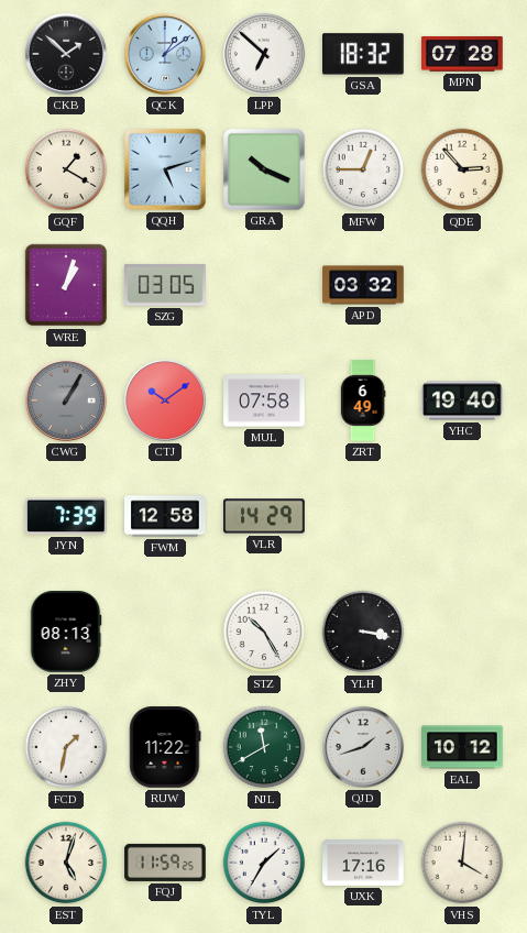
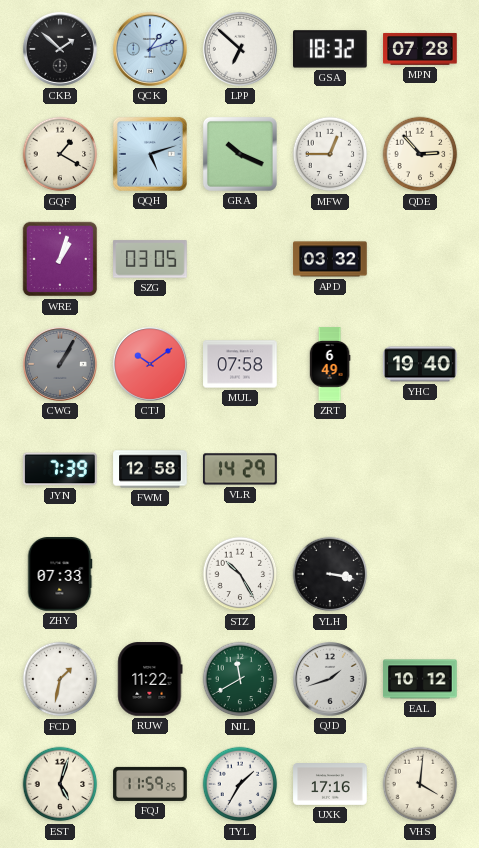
QCK: 1:09 -> 1:12
ZHY: 08:13 -> 07:33
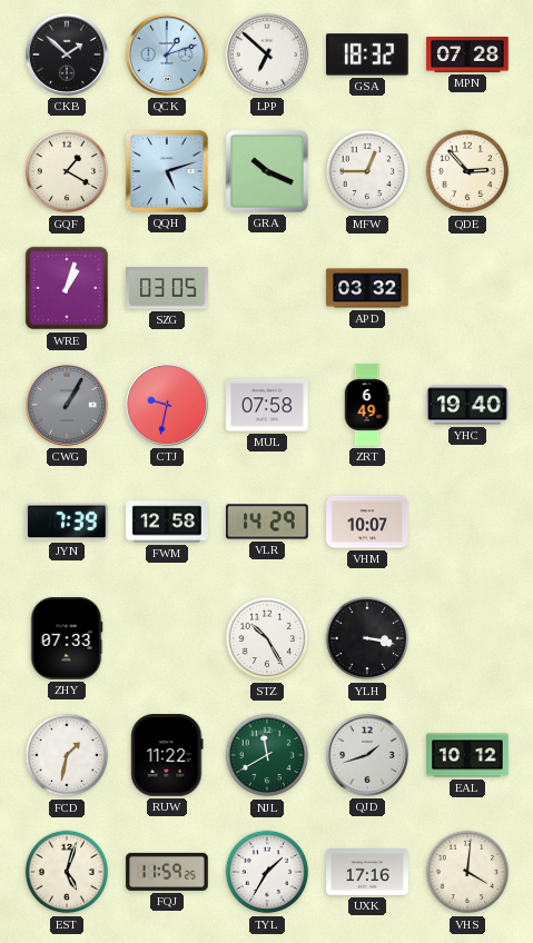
CTJ: 10:09 -> 9:32
VHM: none -> 10:07
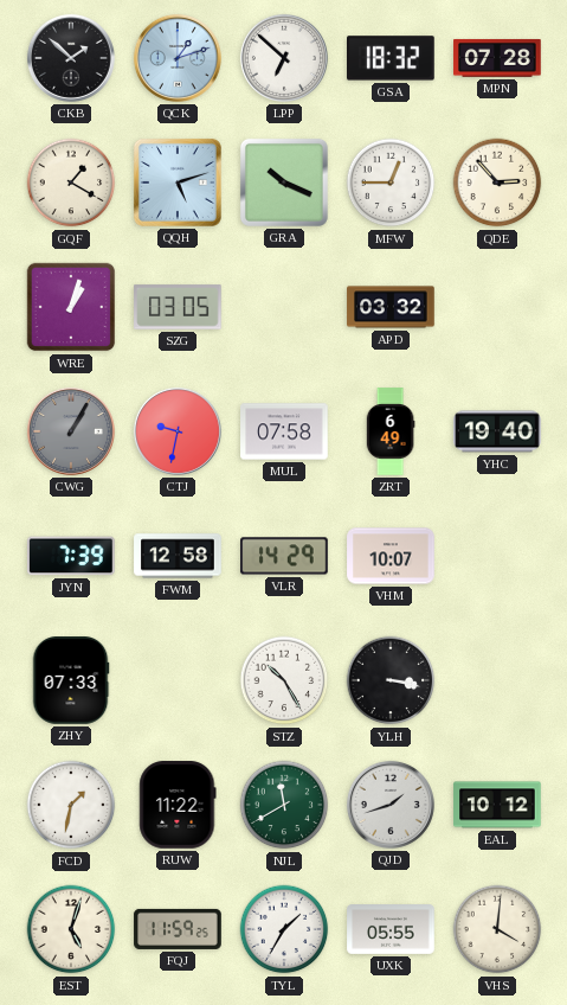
UXK: 17:16 -> 05:55
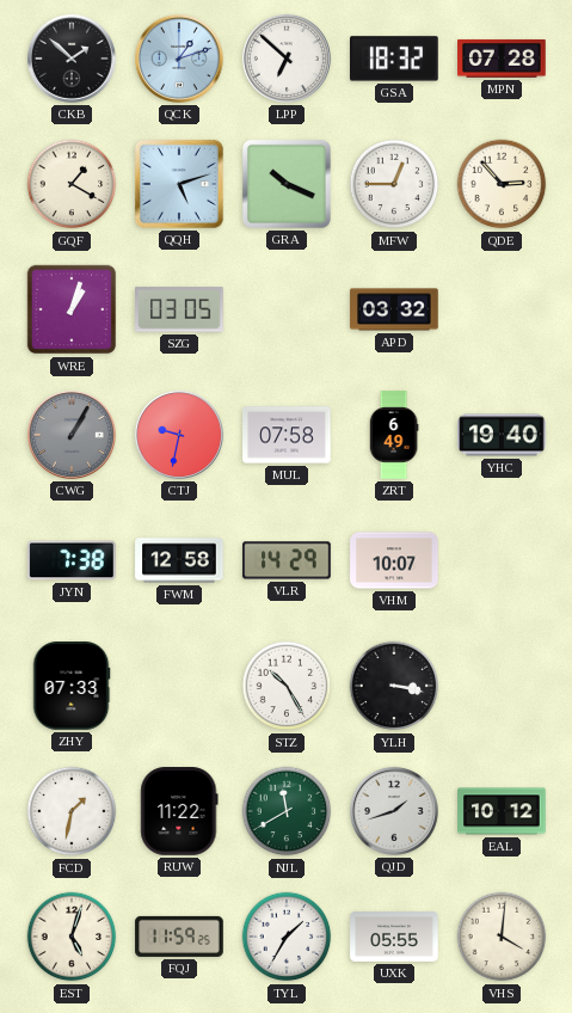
JYN: 7:39 -> 7:38
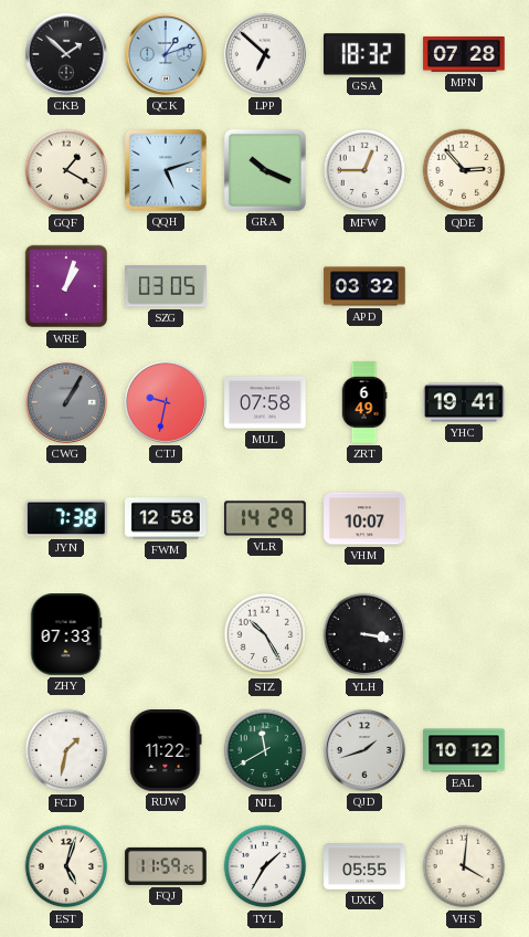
YHC: 19:40 -> 19:41
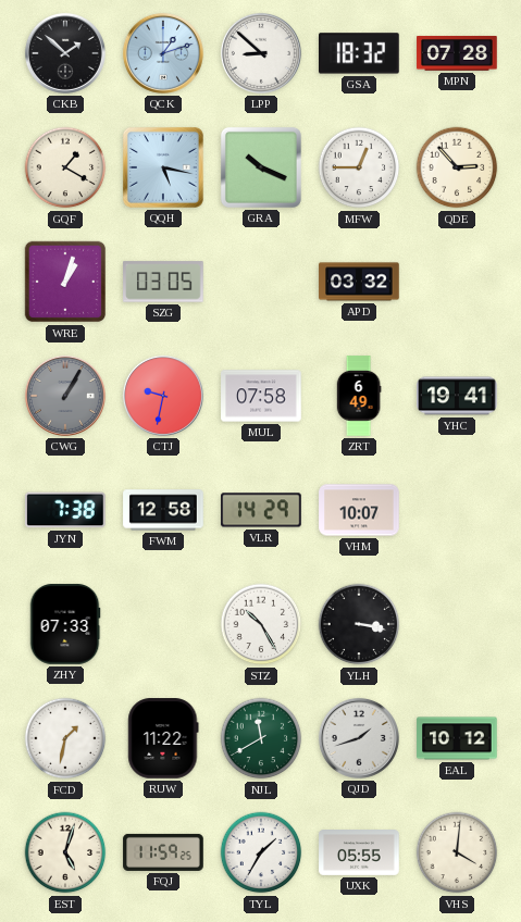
LPP: 6:52 -> 8:52
QQH: 5:12 -> 5:17
